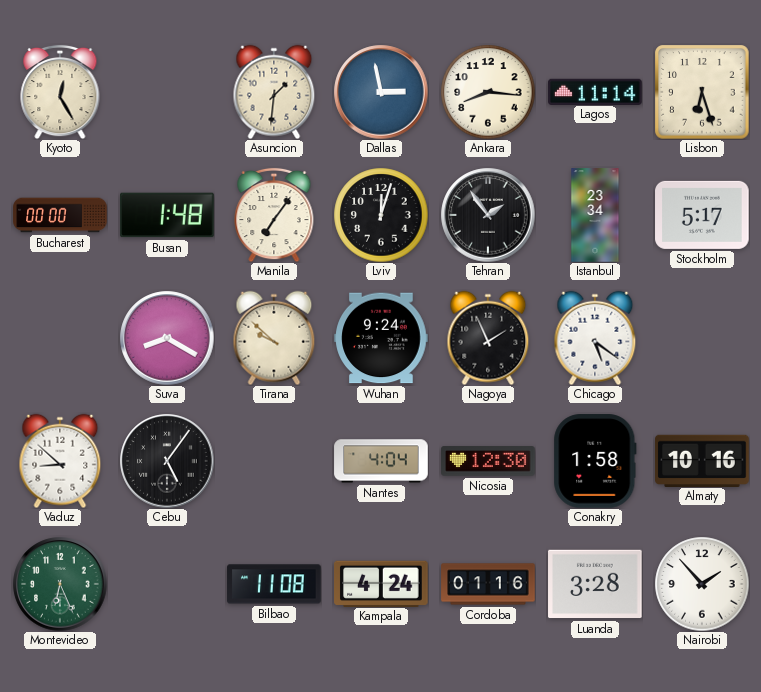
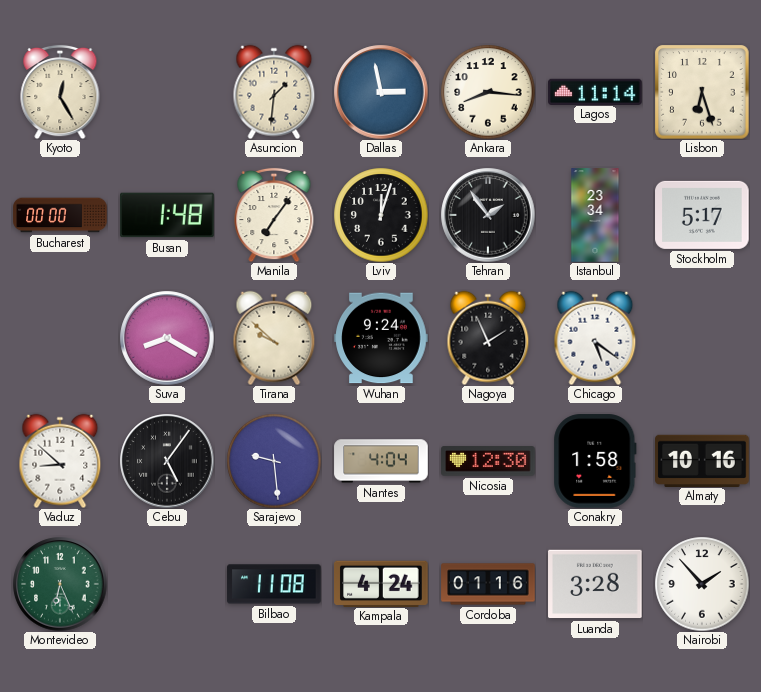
Sarajevo: none -> 9:29
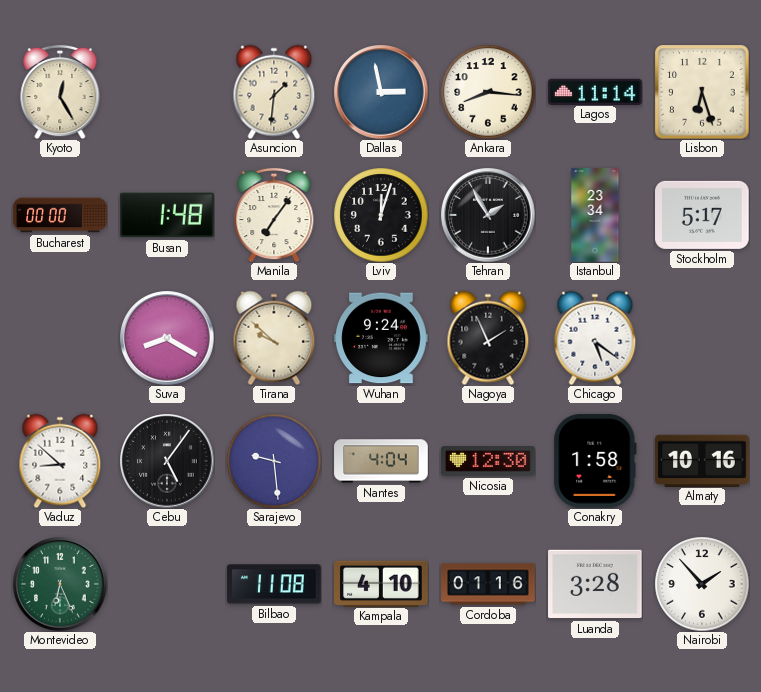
Tehran: 1:54 -> 1:55
Kampala: 4:24 -> 4:10
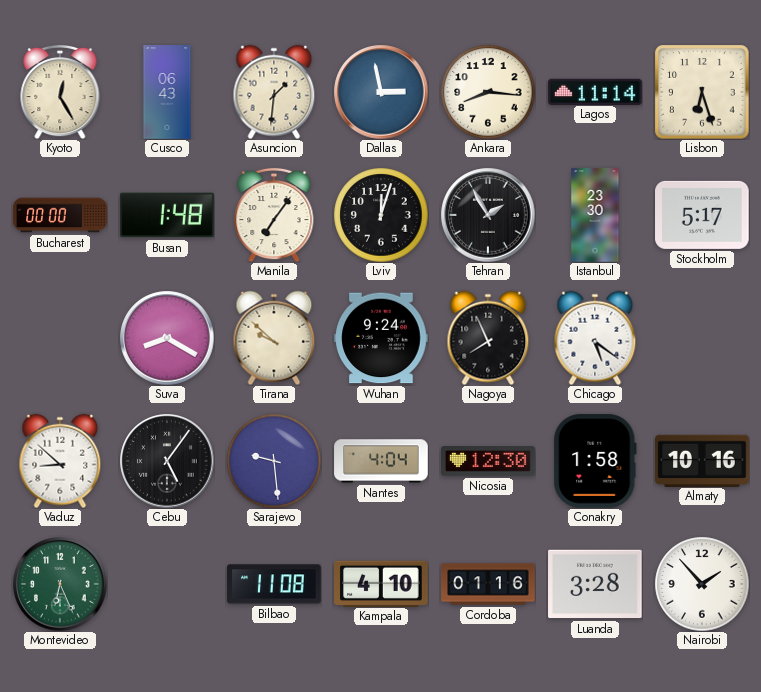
Cusco: none -> 06:43
Istanbul: 23:34 -> 23:30
Nagoya: 1:56 -> 7:56
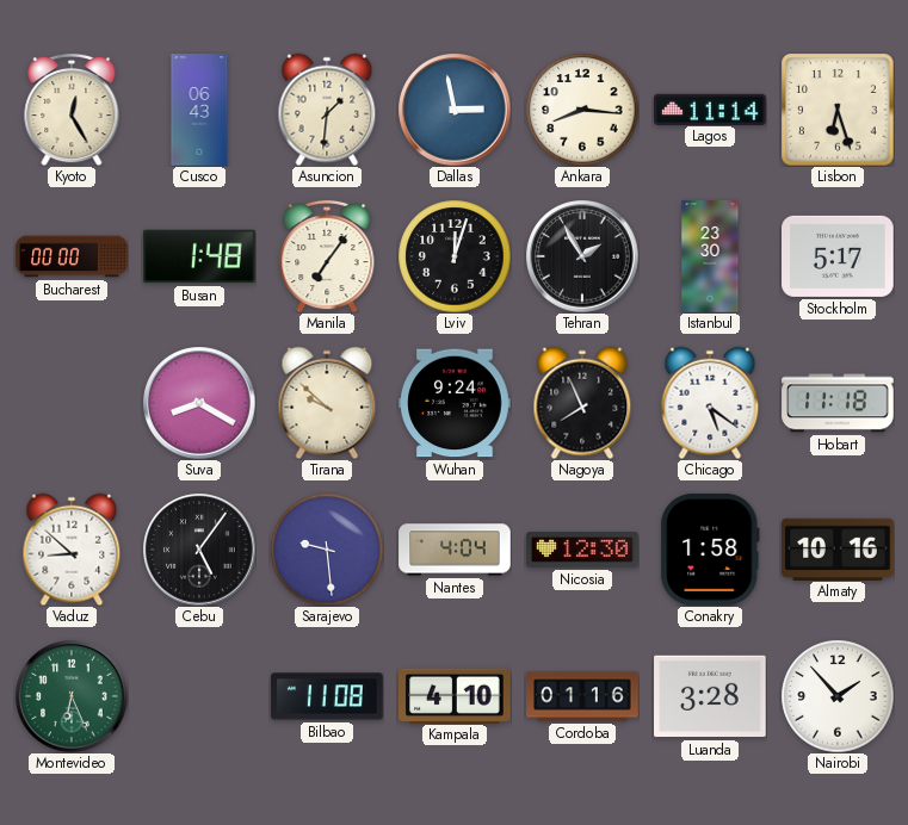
Hobart: none -> 11:18
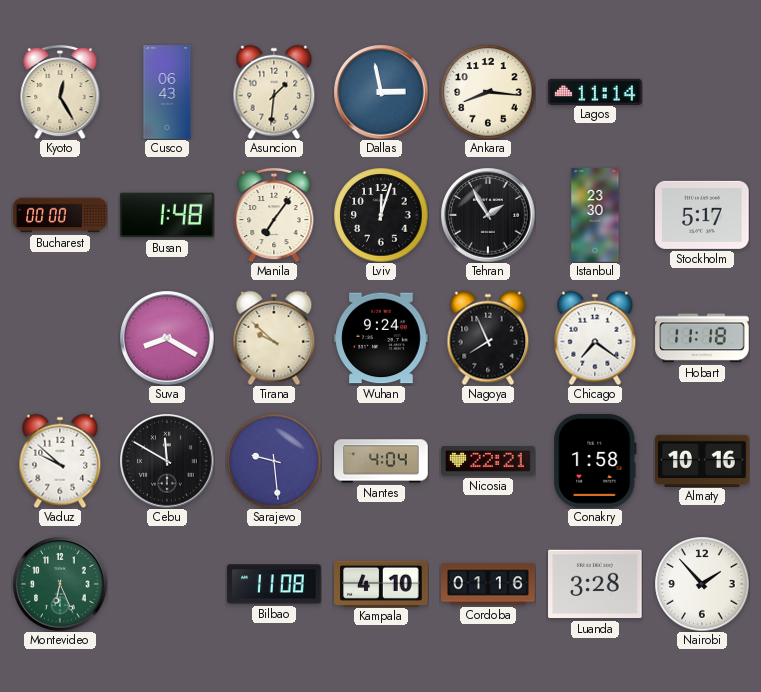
Lisbon: 6:27 -> none
Chicago: 5:21 -> 7:21
Vaduz: 8:52 -> 9:52
Cebu: 5:06 -> 11:50
Nicosia: 12:30 -> 22:21
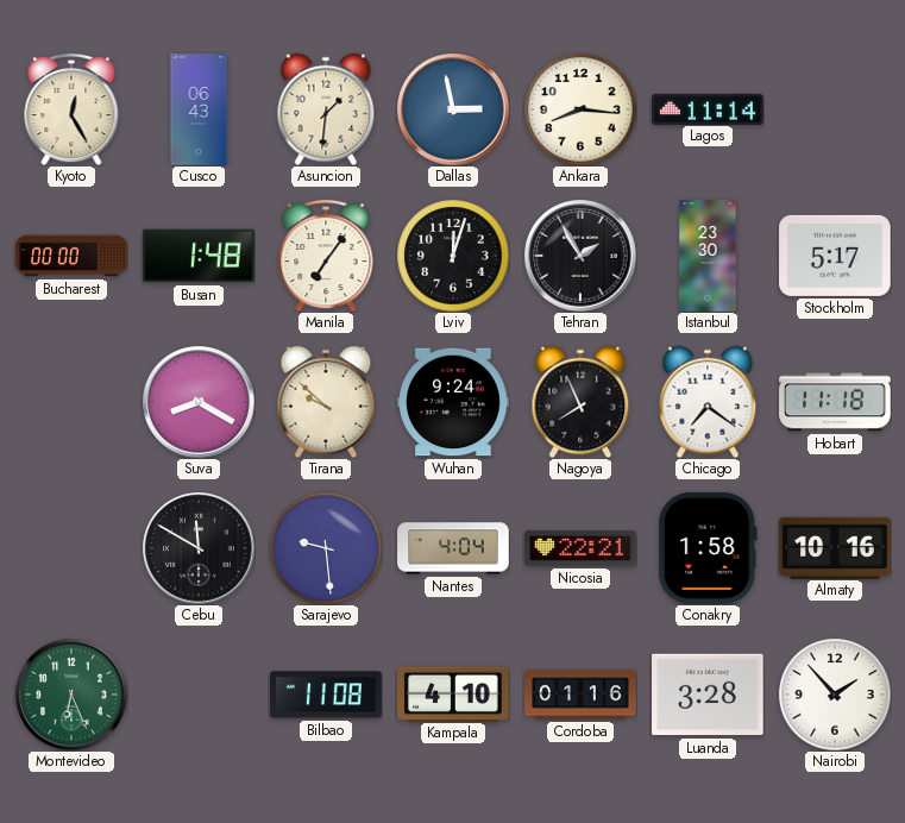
Vaduz: 9:52 -> none
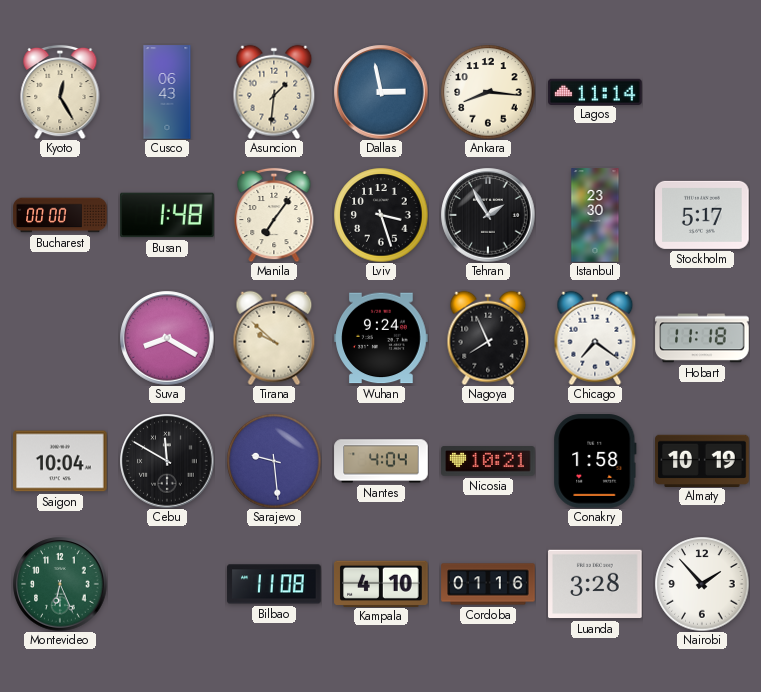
Lviv: 12:03 -> 3:27
Saigon: none -> 10:04
Nicosia: 22:21 -> 10:21
Almaty: 10:16 -> 10:19
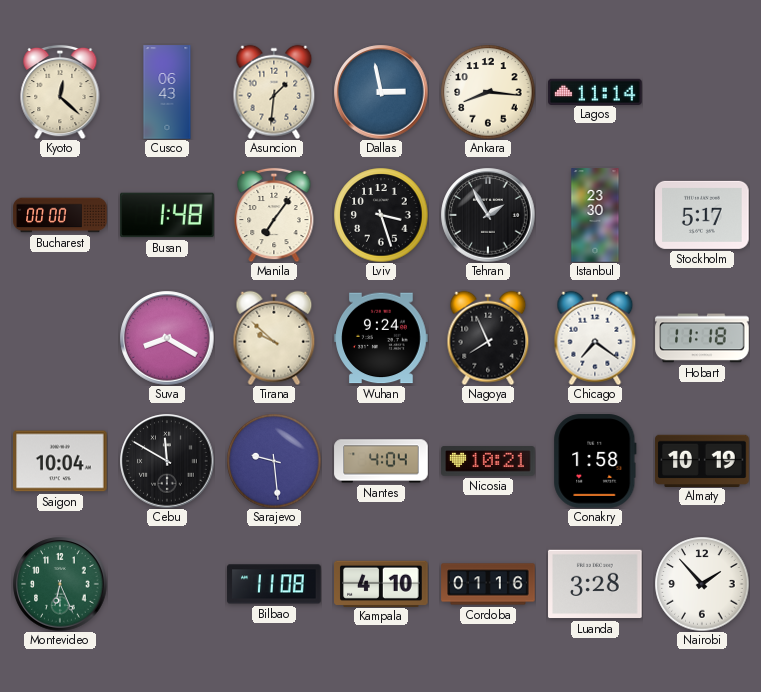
Kyoto: 12:25 -> 12:22
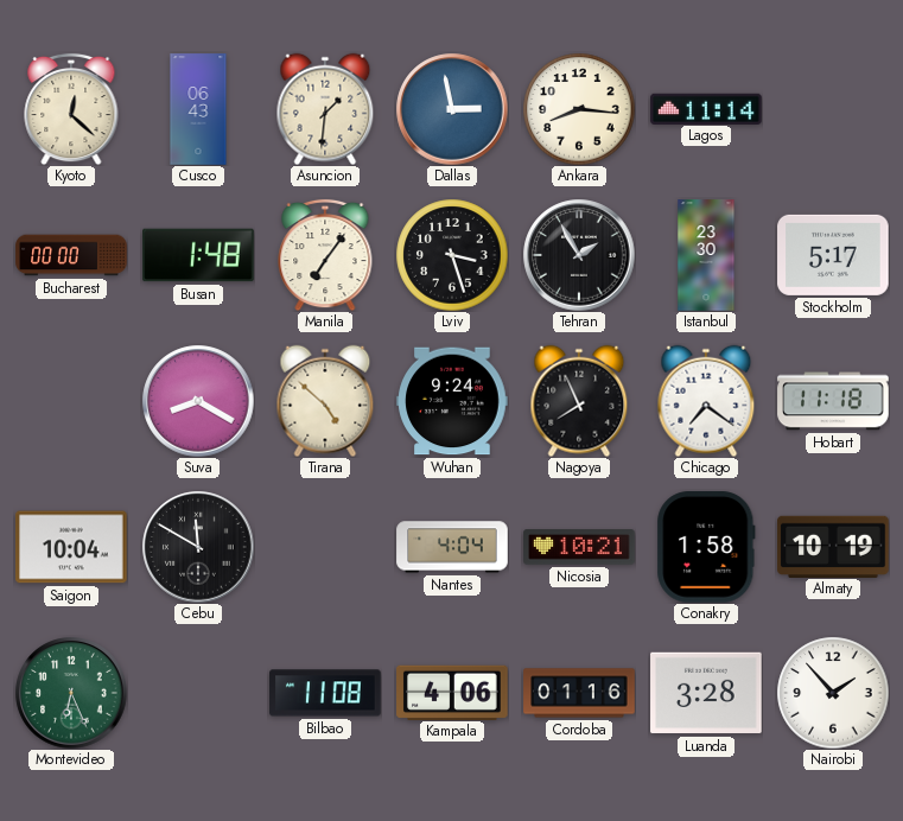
Tirana: 9:52 -> 4:52
Sarajevo: 9:29 -> none
Kampala: 4:10 -> 4:06
